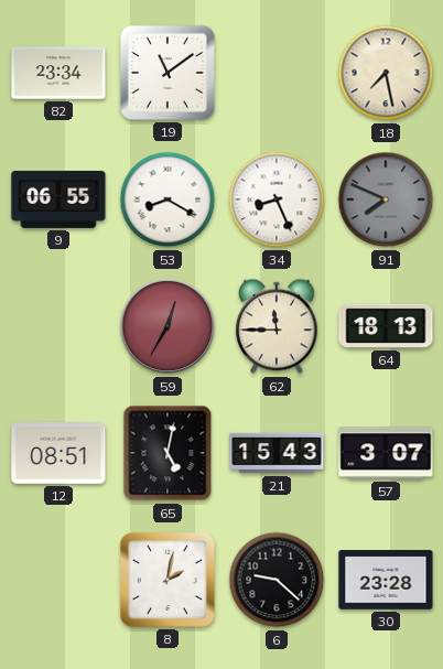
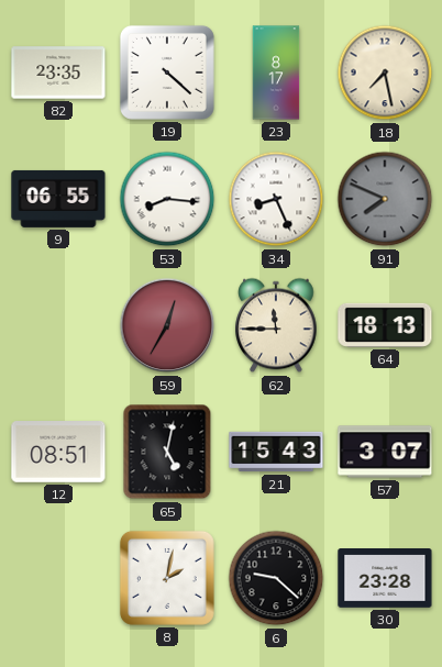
82: 23:34 -> 23:35
19: 11:09 -> 4:22
23: none -> 8:17
53: 8:20 -> 8:16
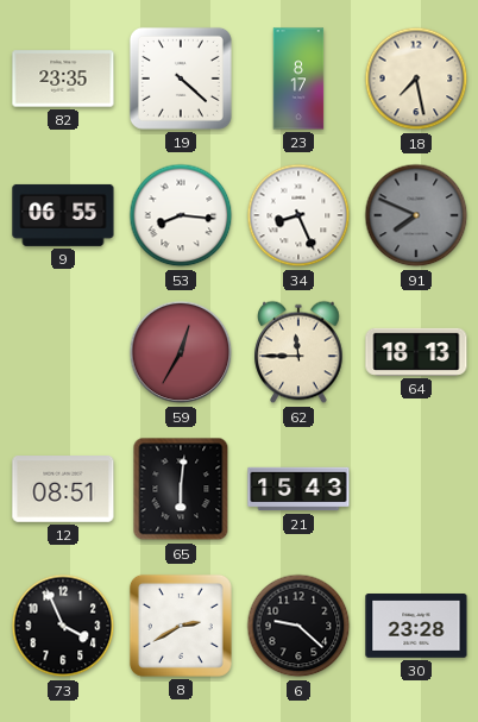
65: 5:02 -> 6:01
57: 3:07 -> none
73: none -> 3:56
8: 2:02 -> 2:40
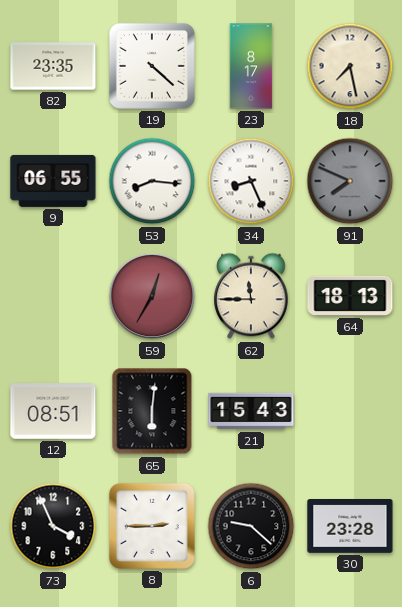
8: 2:40 -> 2:45
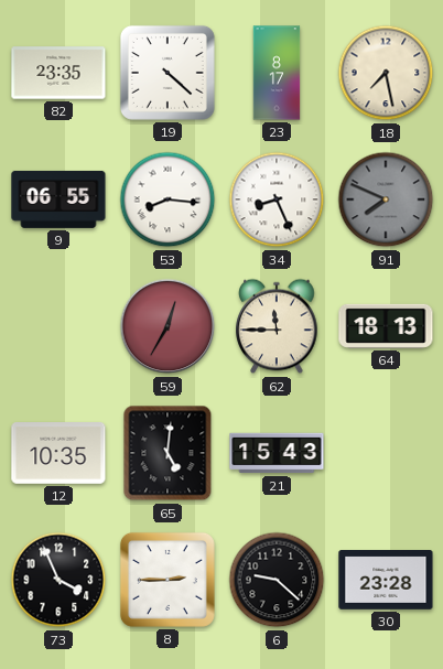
12: 08:51 -> 10:35
65: 6:01 -> 5:01
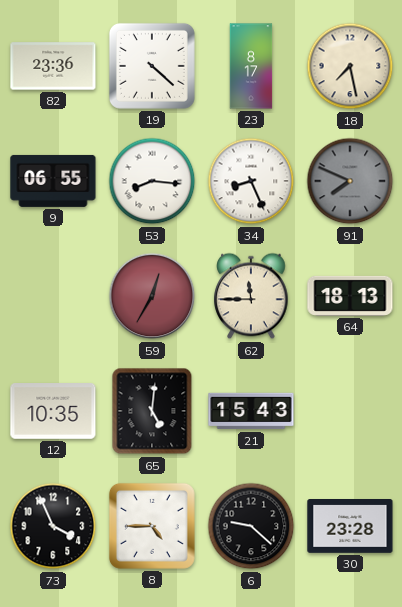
82: 23:35 -> 23:36
8: 2:45 -> 4:45
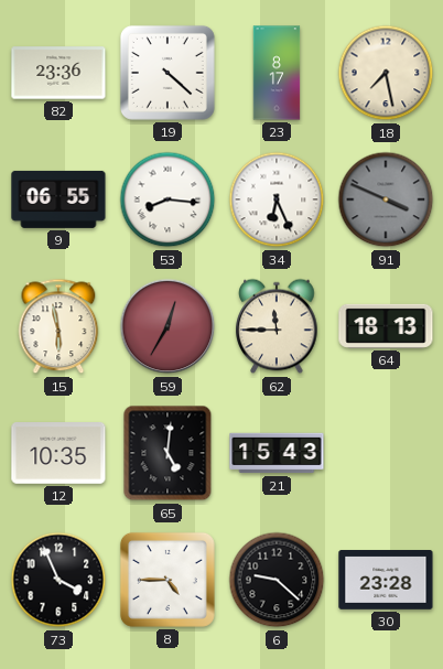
34: 8:26 -> 6:26
91: 7:49 -> 3:49
15: none -> 5:58
